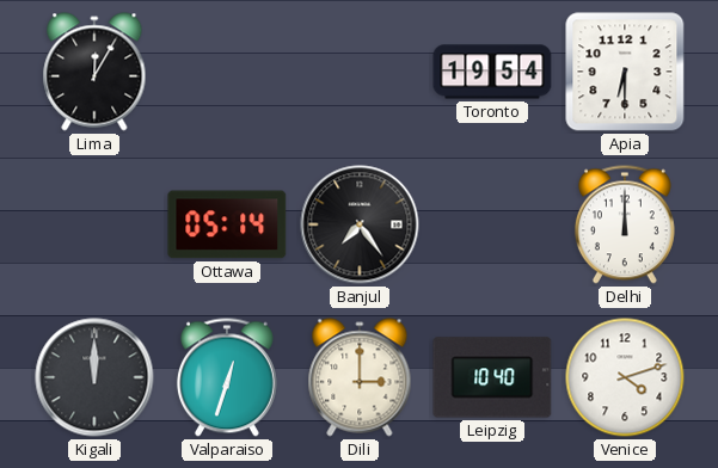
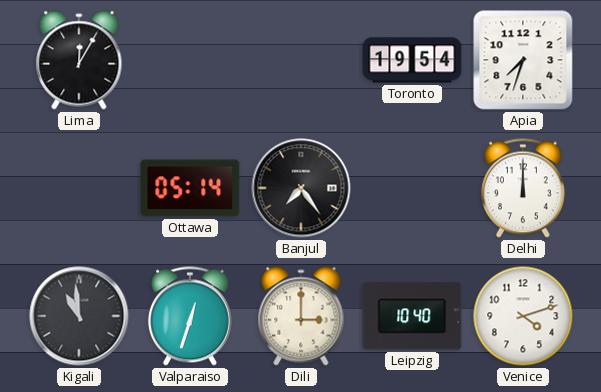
Apia: 6:30 -> 7:33
Kigali: 12:00 -> 10:59
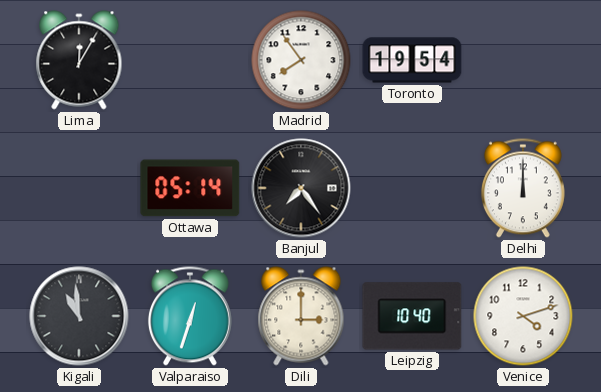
Madrid: none -> 7:54
Apia: 7:33 -> none
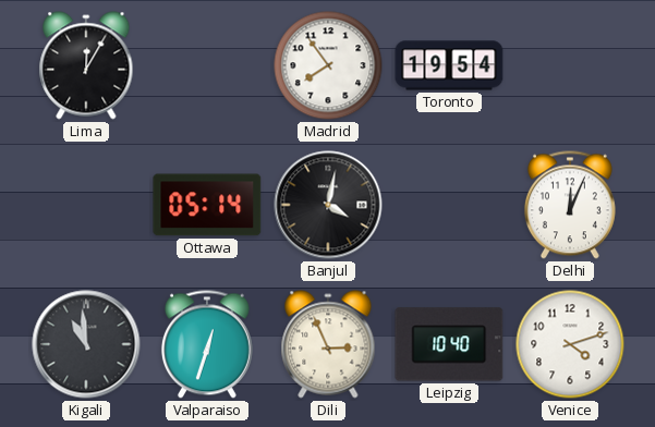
Banjul: 7:24 -> 4:02
Delhi: 12:00 -> 12:04
Dili: 3:00 -> 2:56
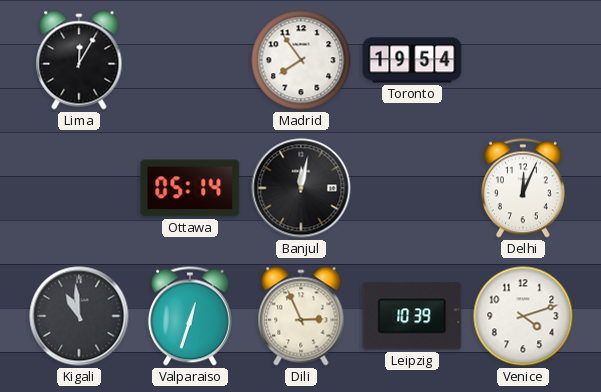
Banjul: 4:02 -> 12:02
Leipzig: 10:40 -> 10:39
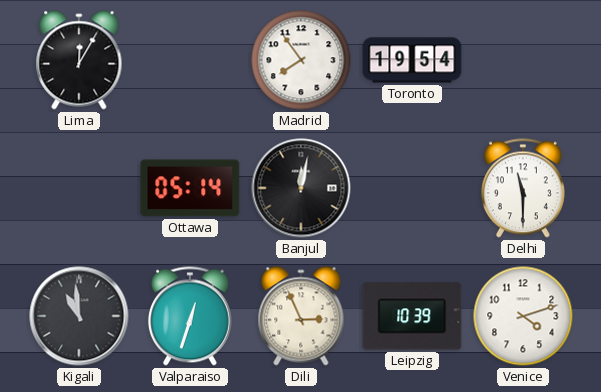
Delhi: 12:04 -> 11:30
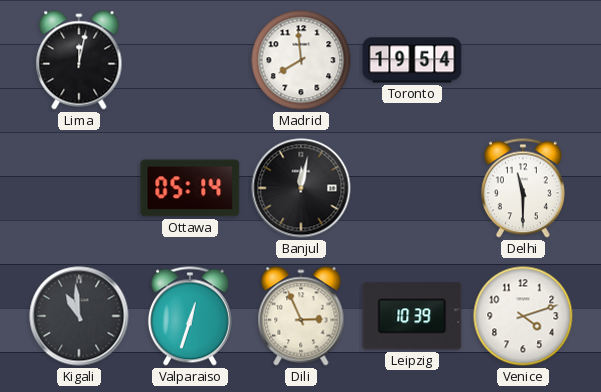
Lima: 12:05 -> 12:02
Madrid: 7:54 -> 7:59
